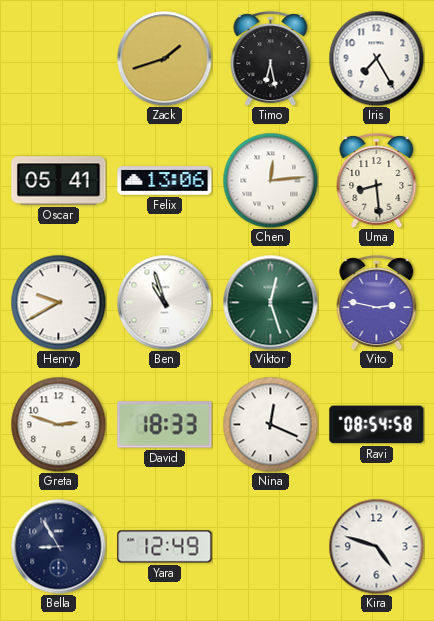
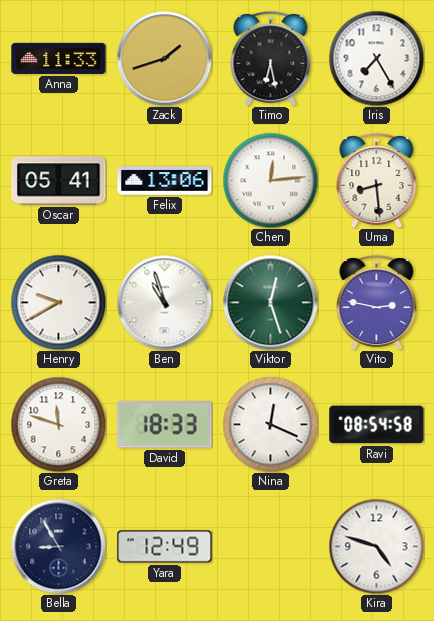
Anna: none -> 11:33
Greta: 2:48 -> 11:48
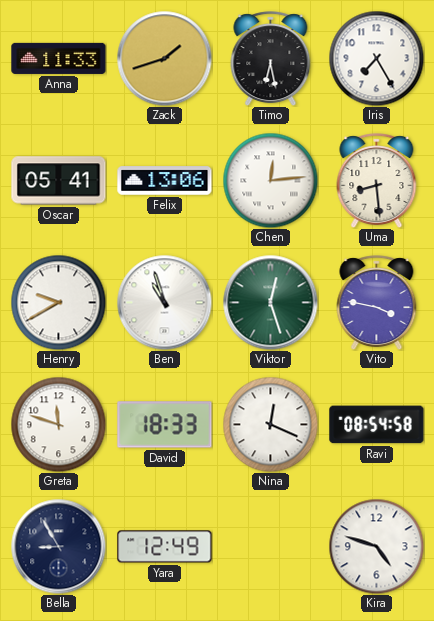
Vito: 2:47 -> 3:47
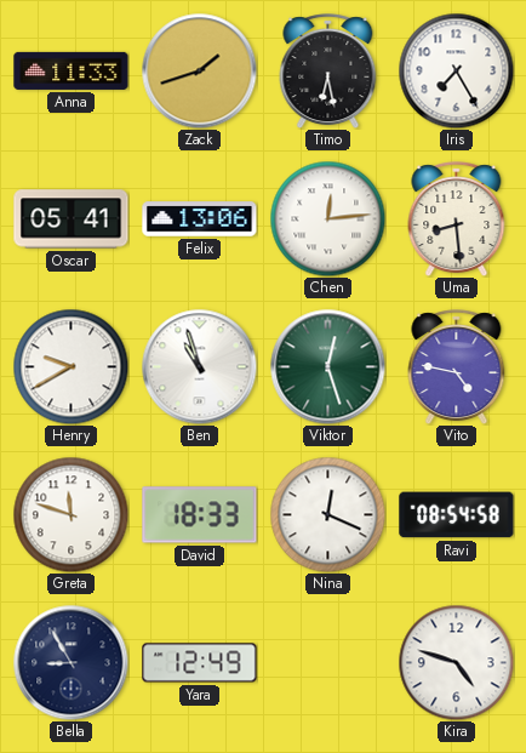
Vito: 3:47 -> 4:47
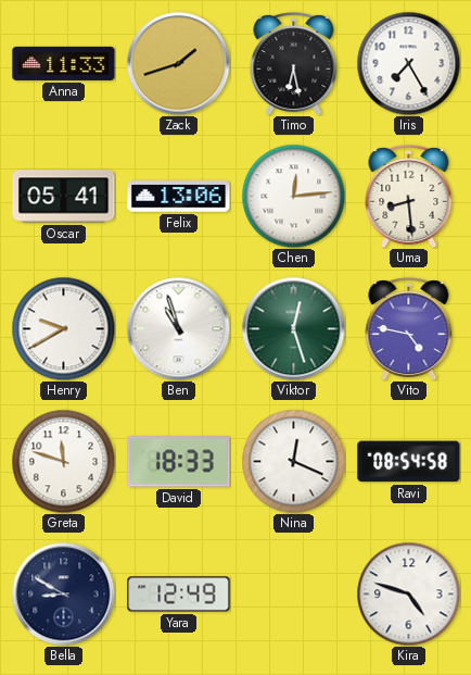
Bella: 8:55 -> 8:50
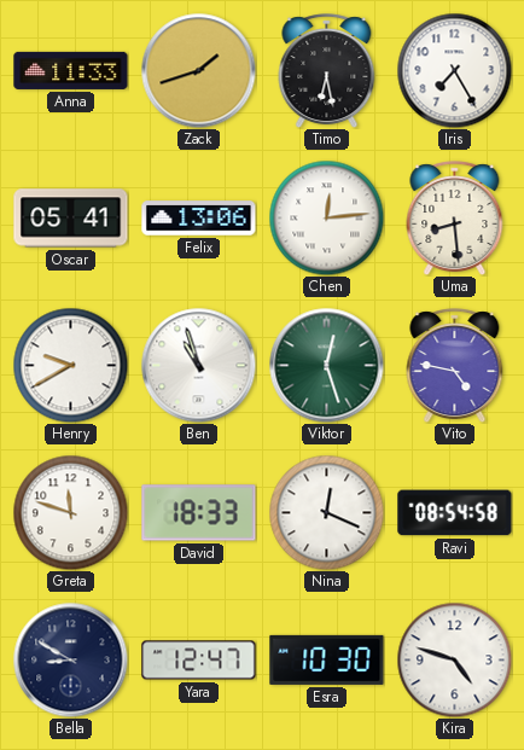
Yara: 12:49 -> 12:47
Esra: none -> 10:30
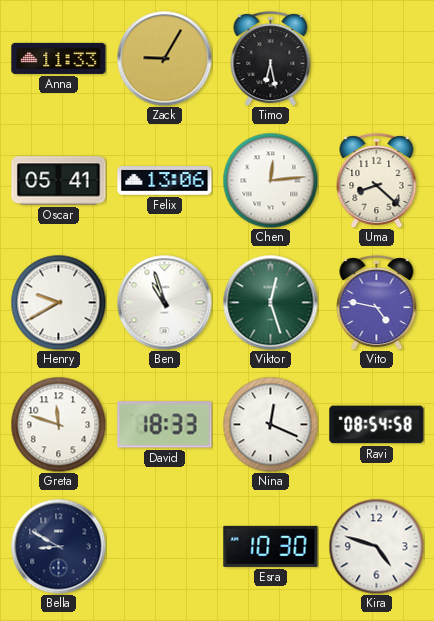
Zack: 1:42 -> 9:05
Iris: 7:25 -> none
Uma: 8:29 -> 8:22
Yara: 12:47 -> none
